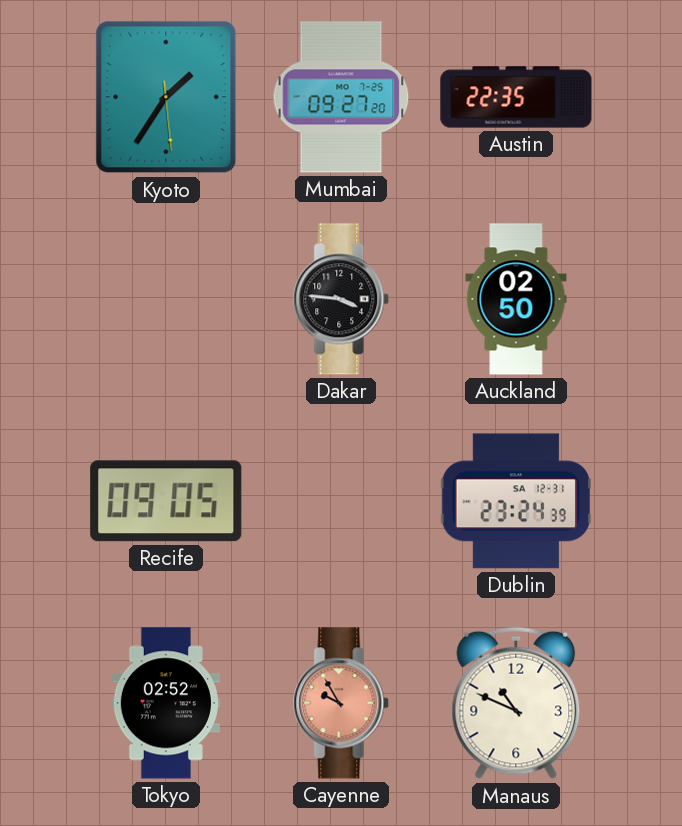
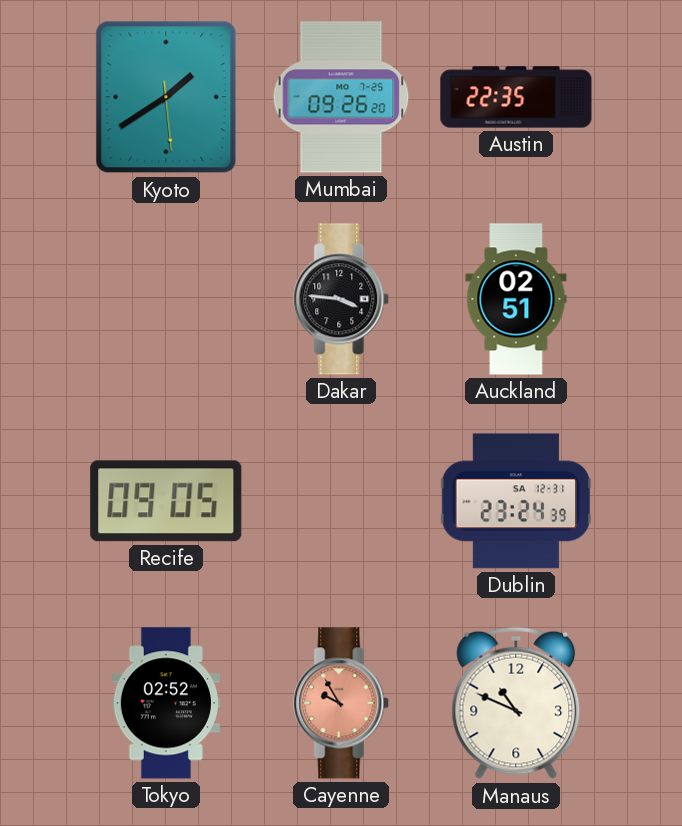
Kyoto: 1:35 -> 1:39
Mumbai: 09:27 -> 09:26
Auckland: 02:50 -> 02:51
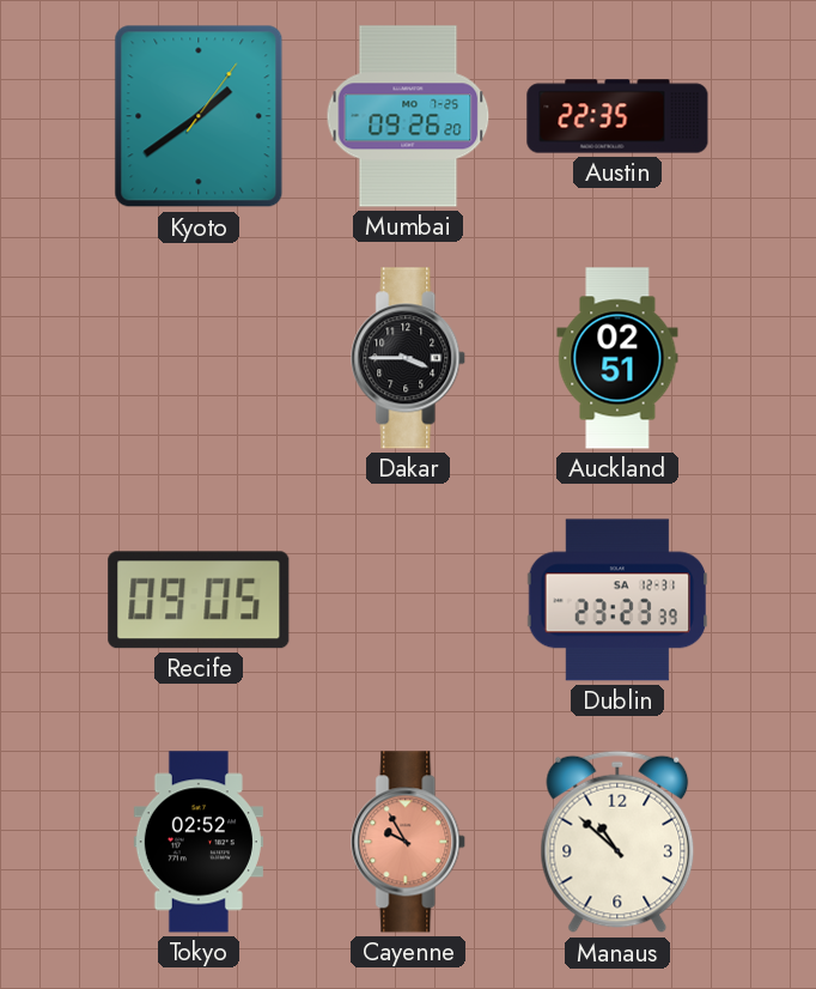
Kyoto: 1:39:29 -> 1:39:06
Dakar: 3:46 -> 3:45
Dublin: 23:24 -> 23:23
Manaus: 10:49 -> 10:52
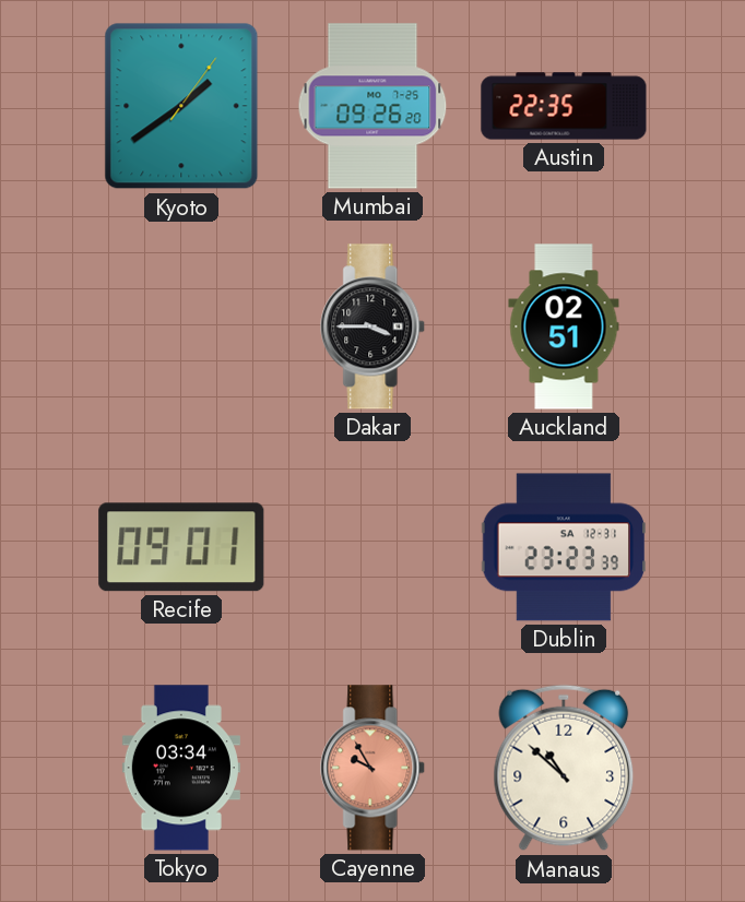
Recife: 09:05 -> 09:01
Tokyo: 02:52 -> 03:34
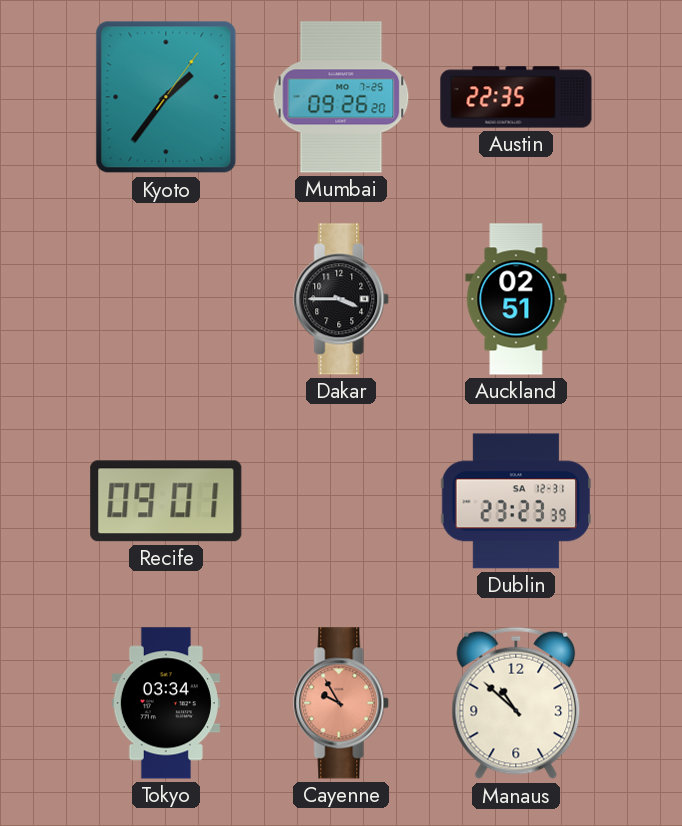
Kyoto: 1:39 -> 1:36
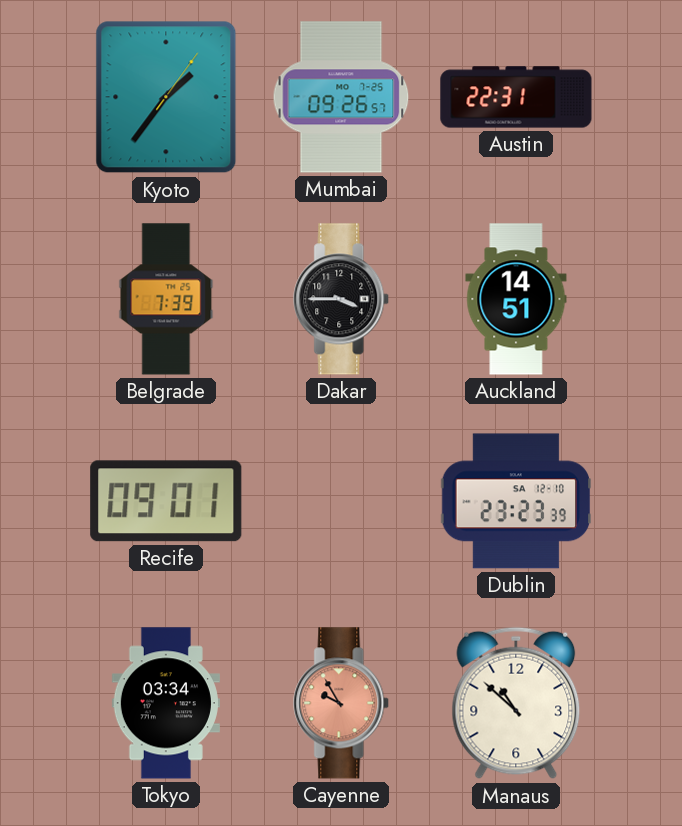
Mumbai: 09:26:20 -> 09:26:57
Austin: 22:35 -> 22:31
Belgrade: none -> 7:39
Auckland: 02:51 -> 14:51
Dublin date: SA 12-31 -> SA 12-10
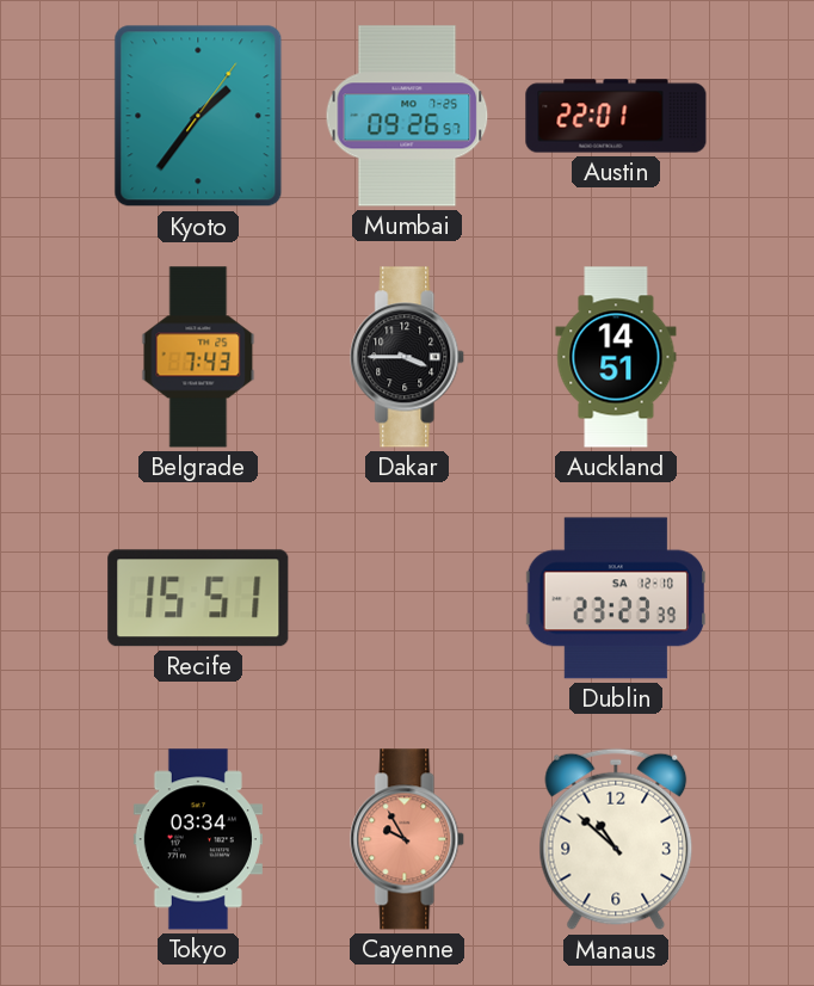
Austin: 22:31 -> 22:01
Belgrade: 7:39 -> 7:43
Recife: 09:01 -> 15:51
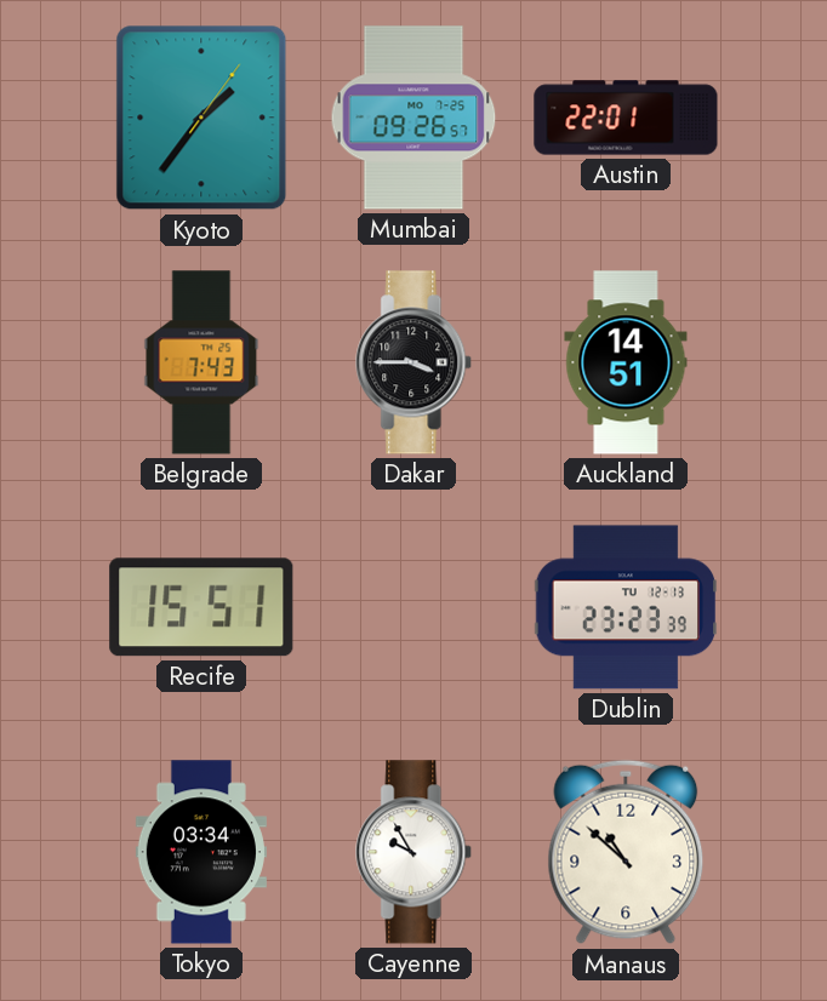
Dublin date: SA 12-10 -> TU 12-13
Cayenne dial: salmon -> white
